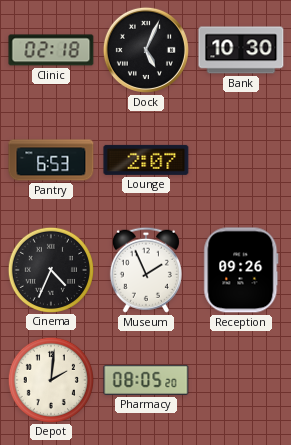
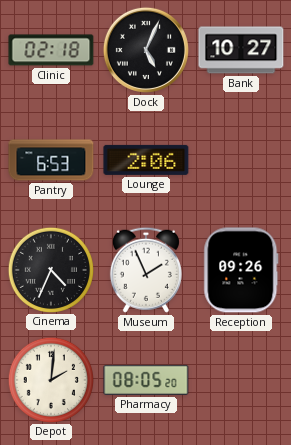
Bank: 10:30 -> 10:27
Lounge: 2:07 -> 2:06
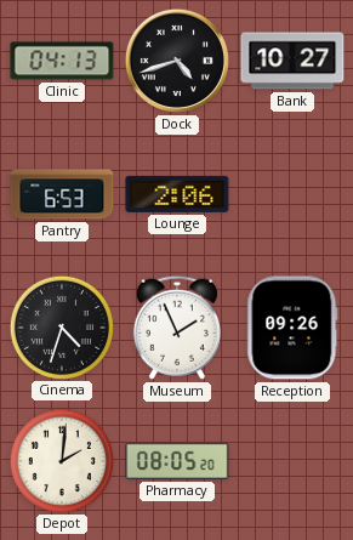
Clinic: 02:18 -> 04:13
Dock: 5:04 -> 4:42
Cinema: 4:34 -> 4:33
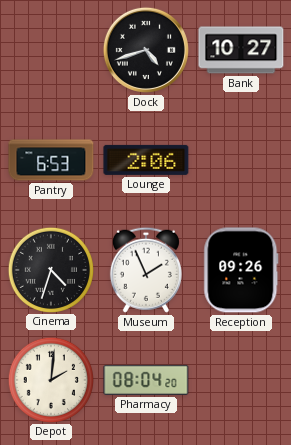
Clinic: 04:13 -> none
Pharmacy: 08:05 -> 08:04
